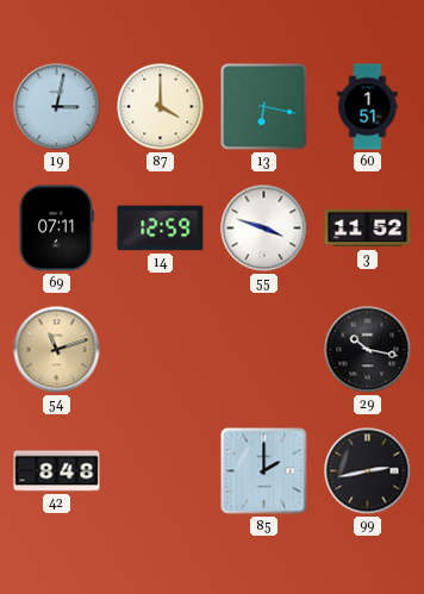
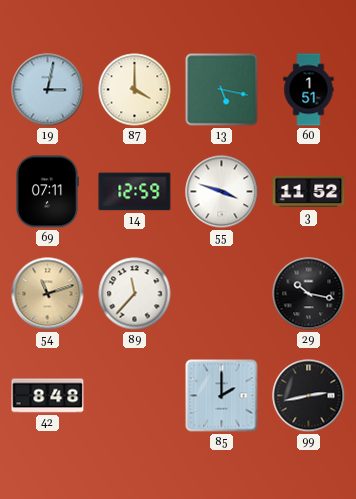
13: 6:17 -> 5:17
89: none -> 11:37
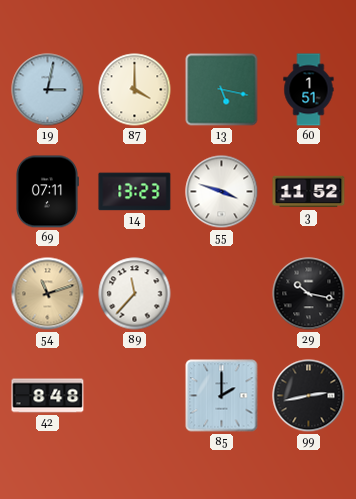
14: 12:59 -> 13:23
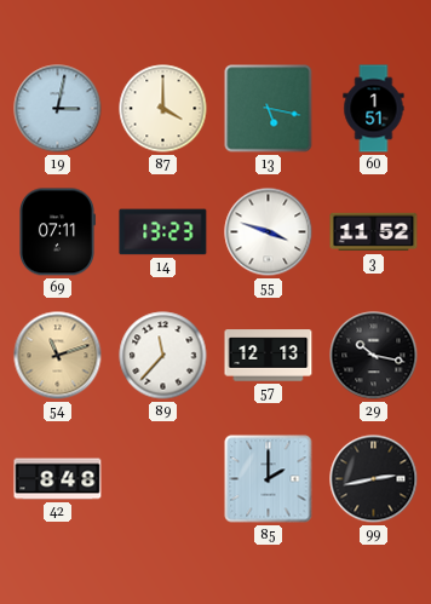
57: none -> 12:13
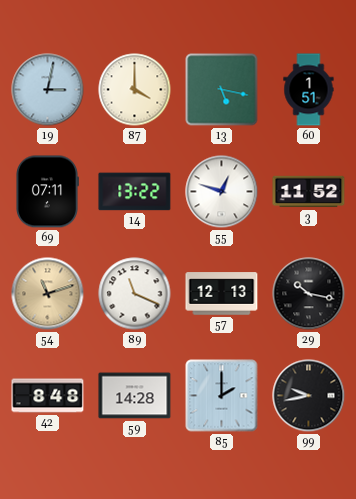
14: 13:23 -> 13:22
55: 3:48 -> 12:48
89: 11:37 -> 11:19
59: none -> 14:28
99: 2:43 -> 9:43
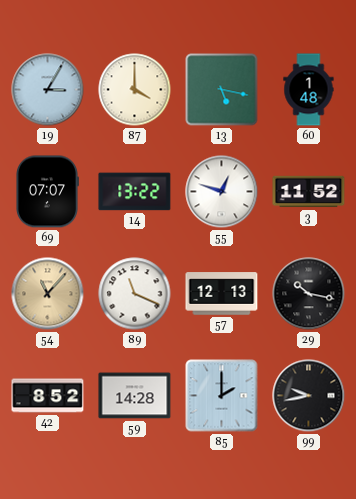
19: 3:02 -> 3:05
60: 1:51 -> 1:48
69: 07:11 -> 07:07
54: 11:12 -> 11:07
42: 8:48 -> 8:52
